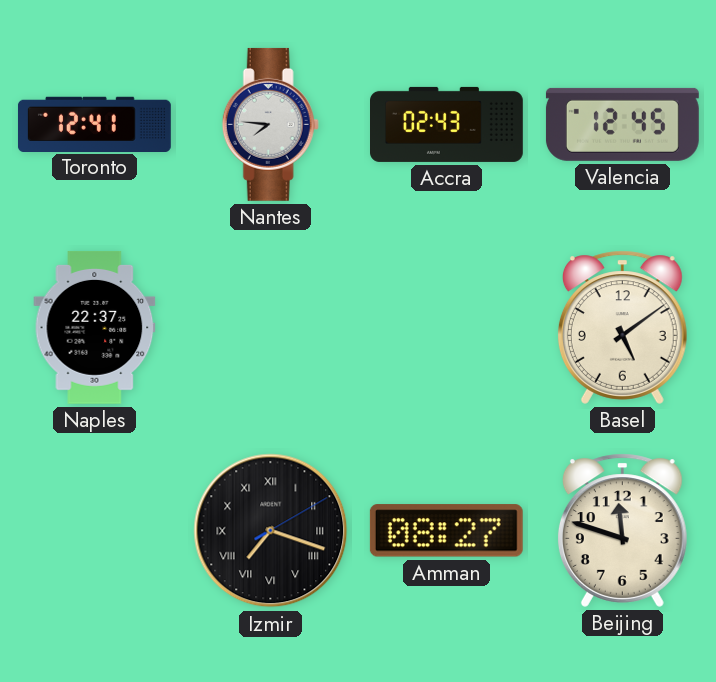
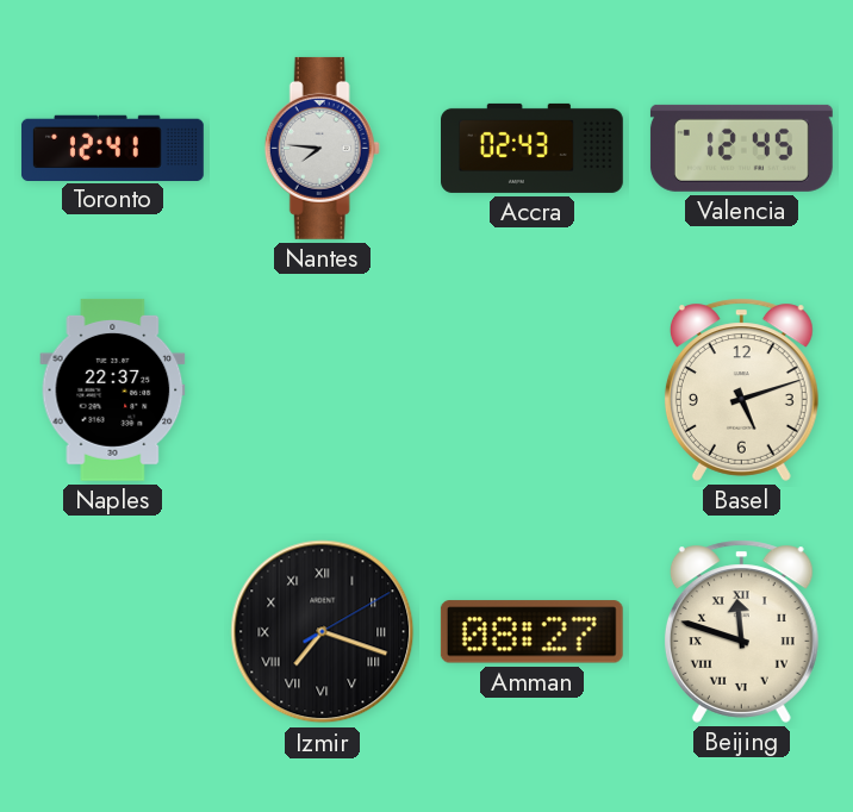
Basel: 5:09 -> 5:12
Beijing numerals: Arabic -> Roman
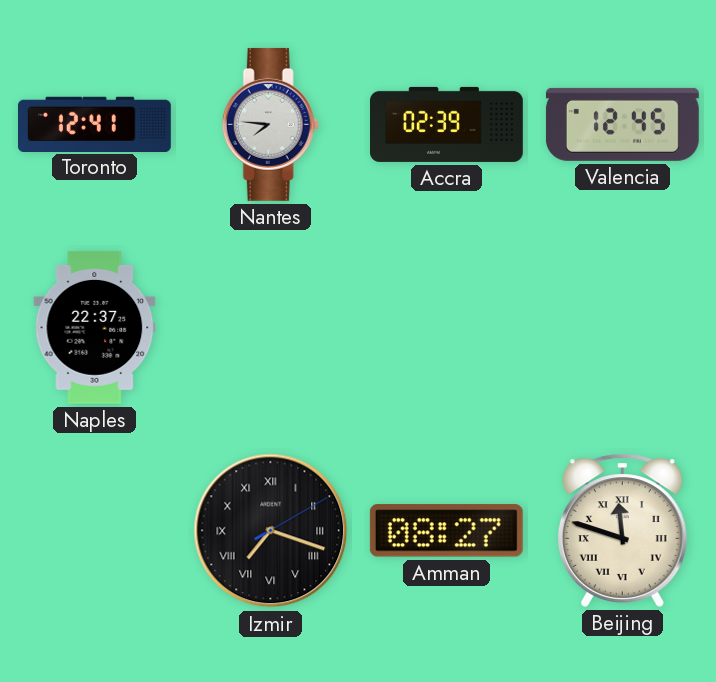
Accra: 02:43 -> 02:39
Basel: 5:12 -> none
